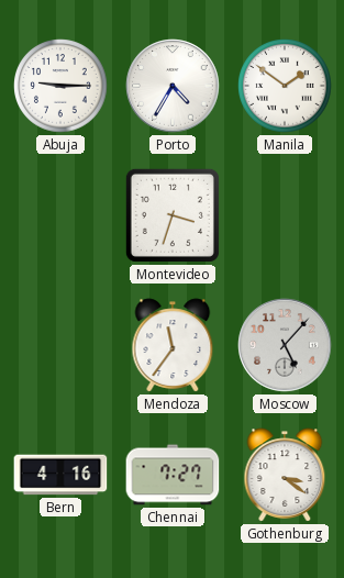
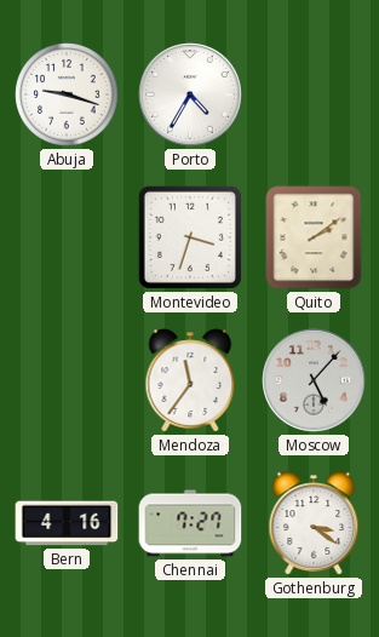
Abuja: 9:15 -> 9:18
Manila: 1:51 -> none
Quito: none -> 2:09
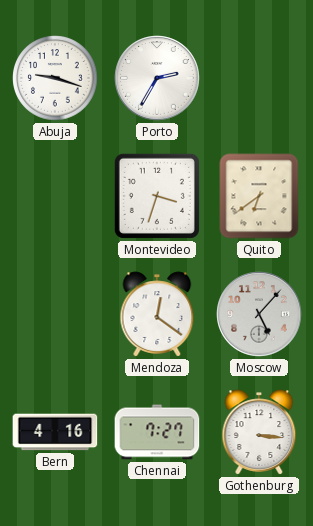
Porto: 4:35 -> 2:35
Quito: 2:09 -> 6:39
Mendoza: 11:36 -> 12:21
Gothenburg: 3:21 -> 3:16
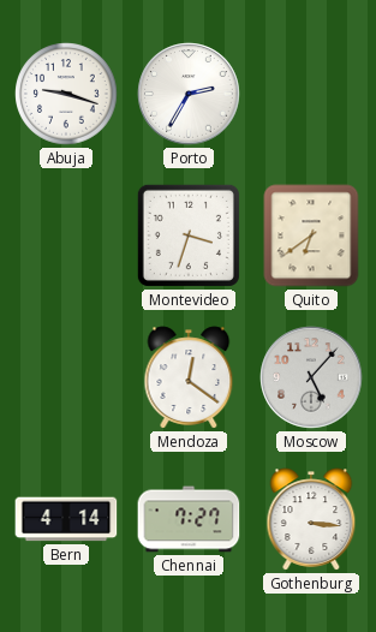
Bern: 4:16 -> 4:14
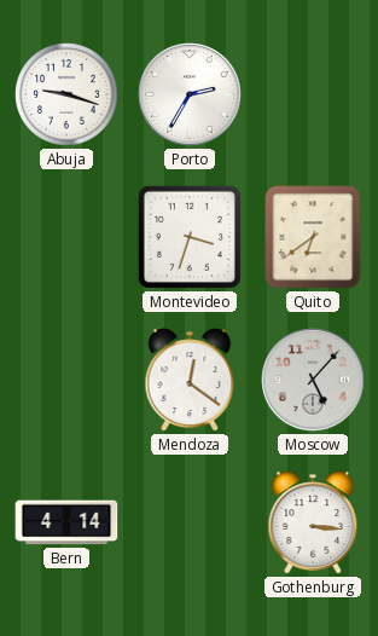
Chennai: 7:27 -> none
